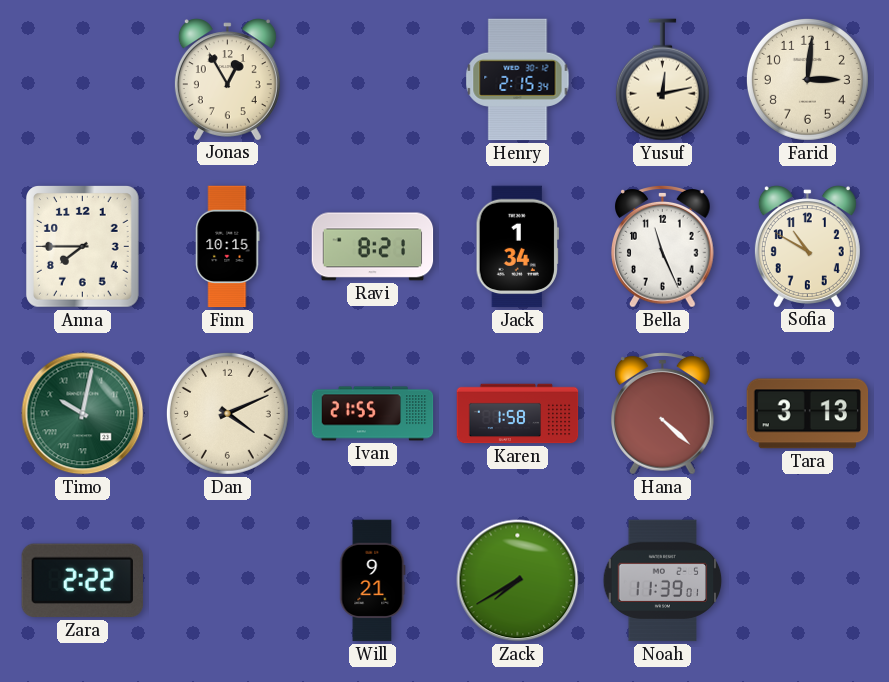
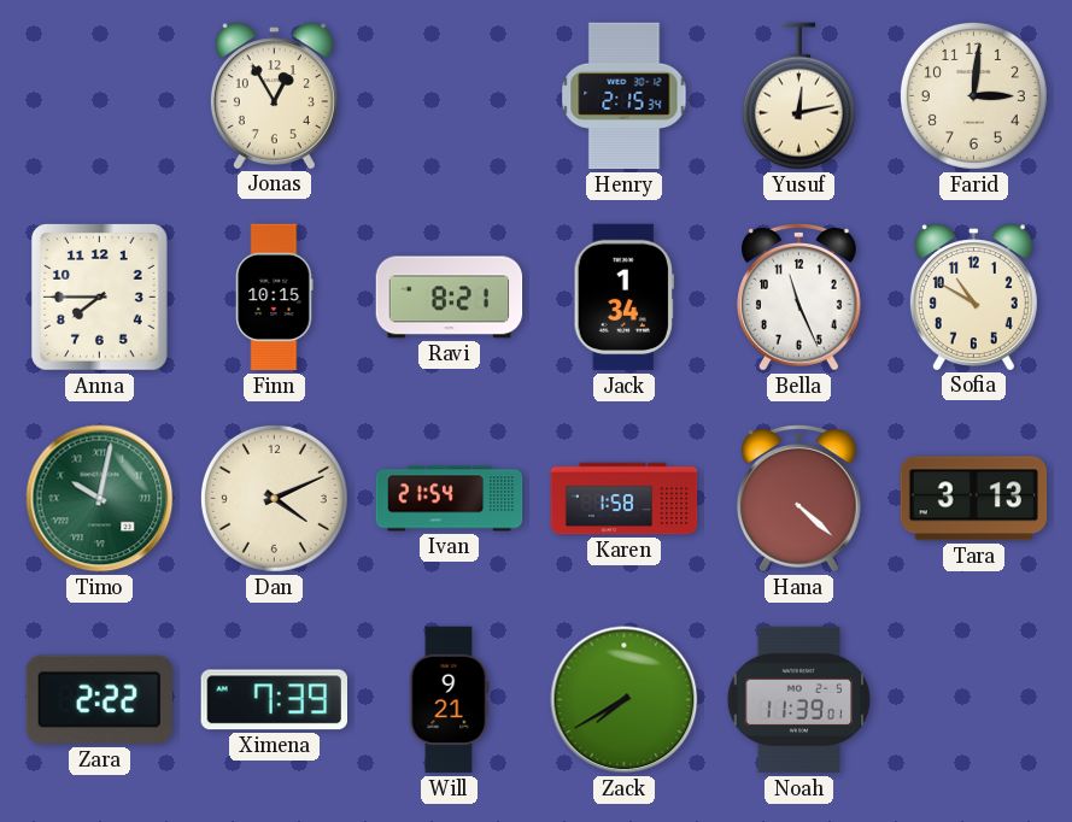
Ivan: 21:55 -> 21:54
Ximena: none -> 7:39
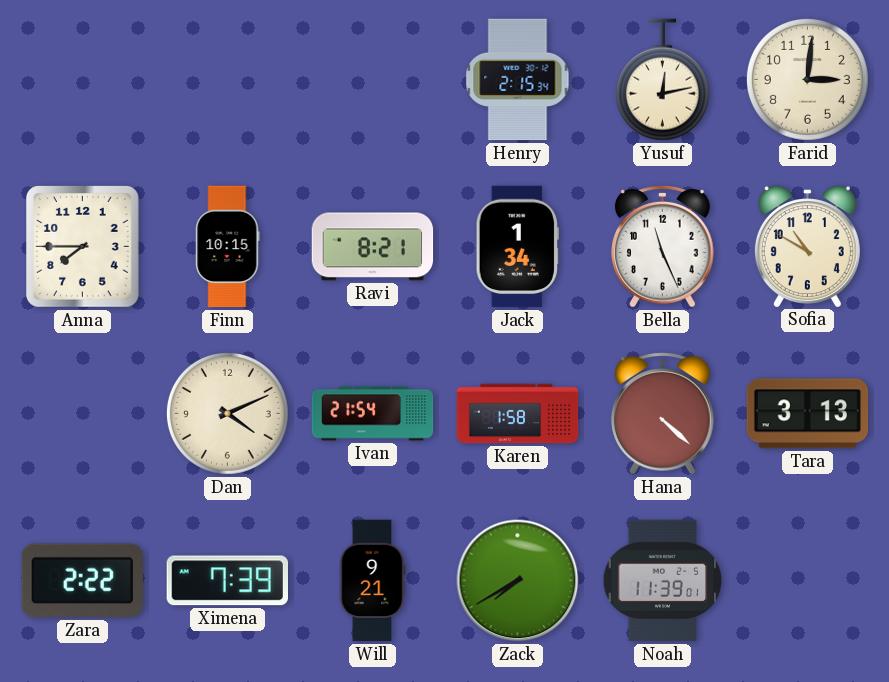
Jonas: 12:55 -> none
Timo: 10:02 -> none
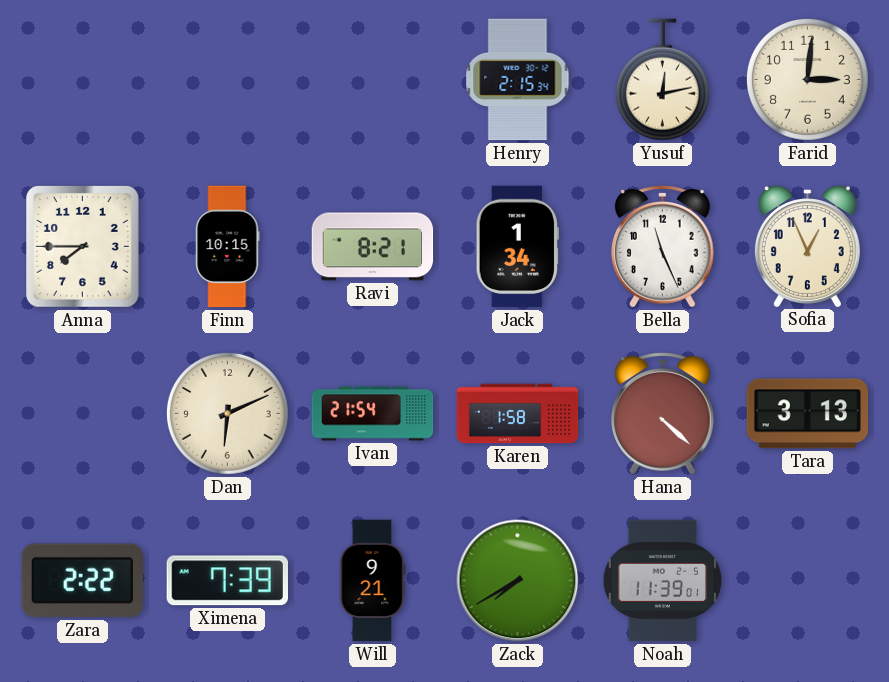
Sofia: 10:50 -> 12:56
Dan: 4:11 -> 6:11
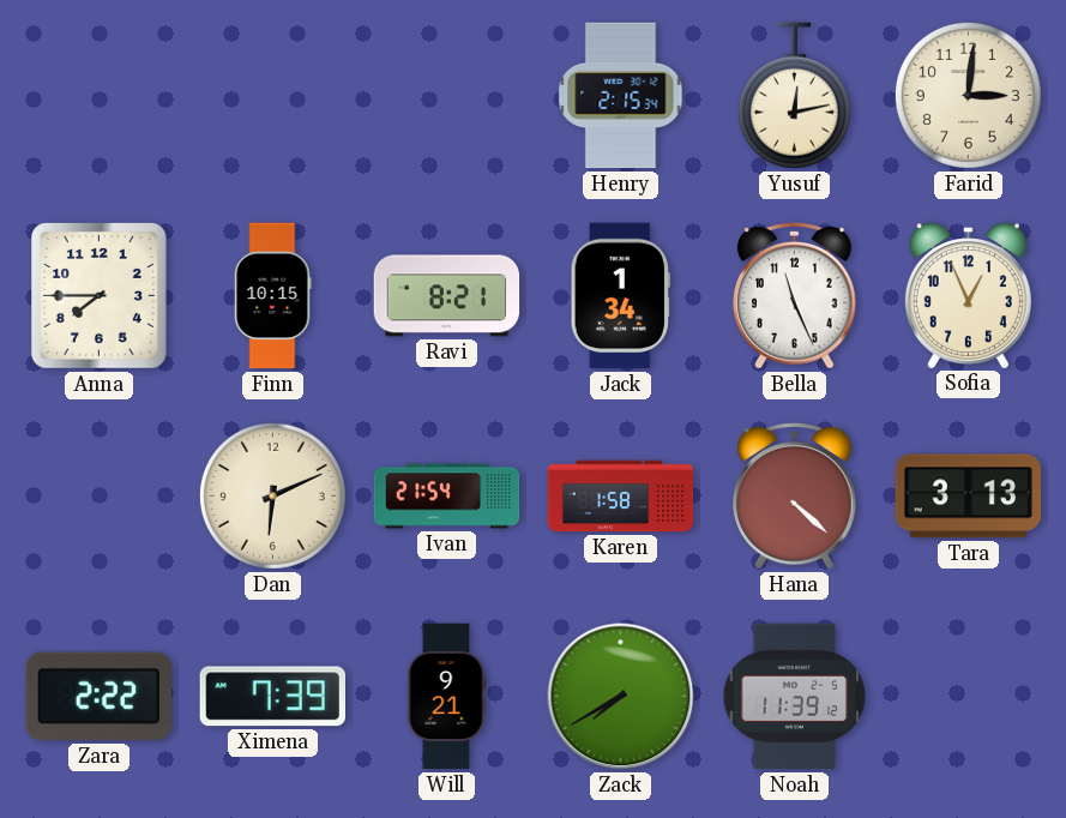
Noah: 11:39:01 -> 11:39:12
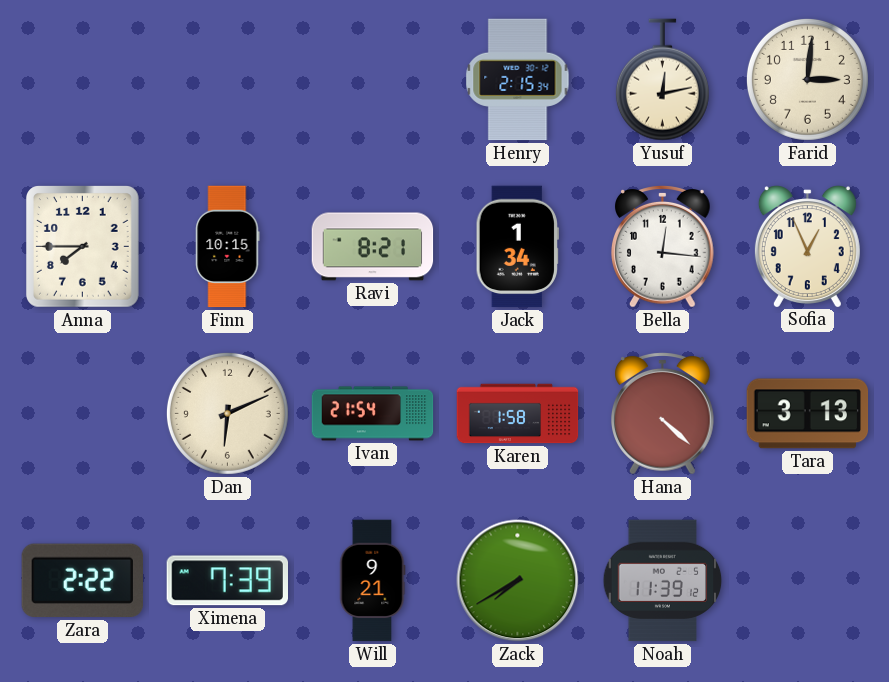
Bella: 11:26 -> 12:16
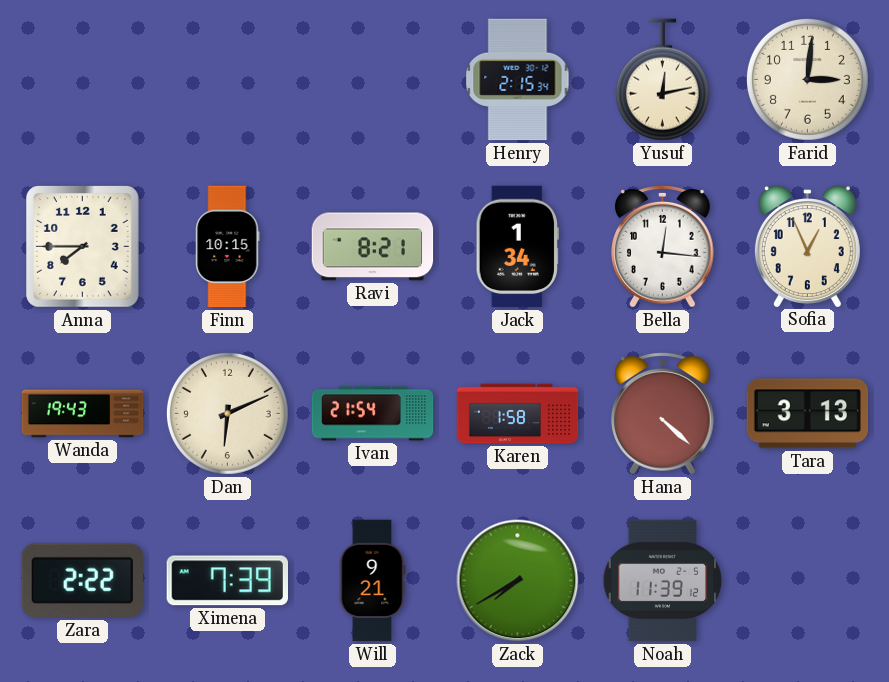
Wanda: none -> 19:43
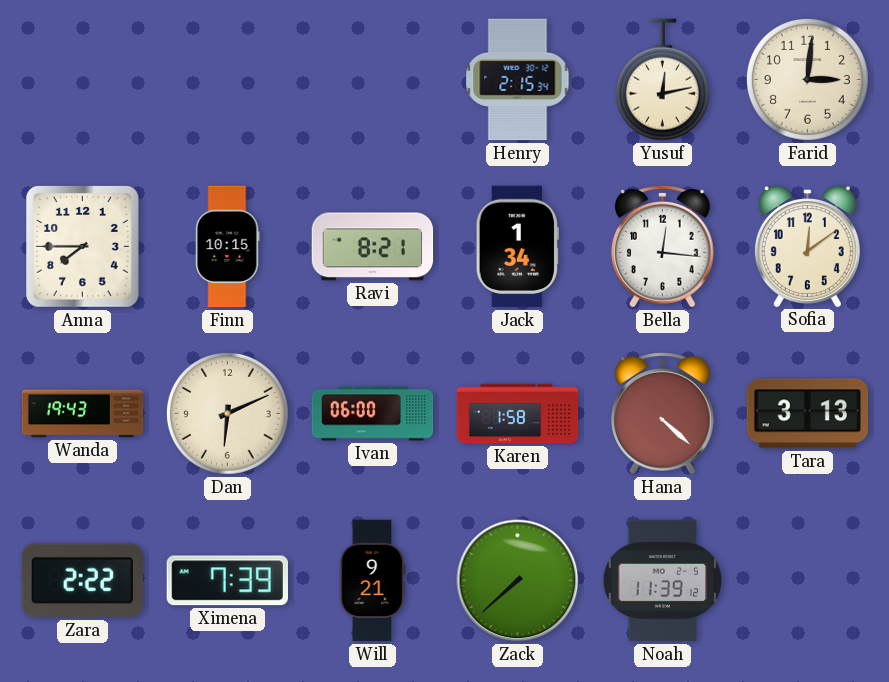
Sofia: 12:56 -> 12:09
Ivan: 21:54 -> 06:00
Zack: 7:40 -> 7:38
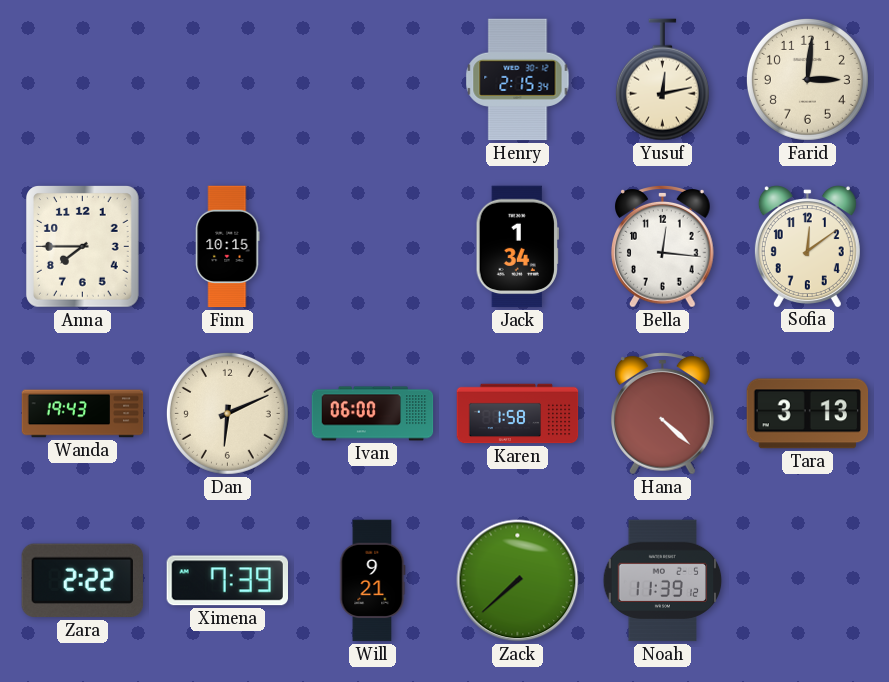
Ravi: 8:21 -> none
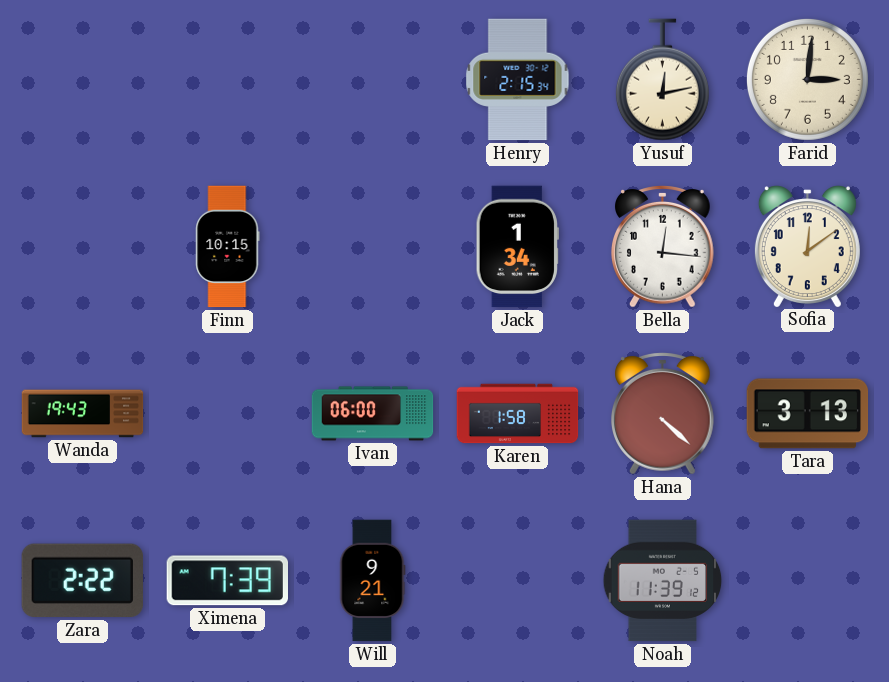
Anna: 7:45 -> none
Dan: 6:11 -> none
Zack: 7:38 -> none
